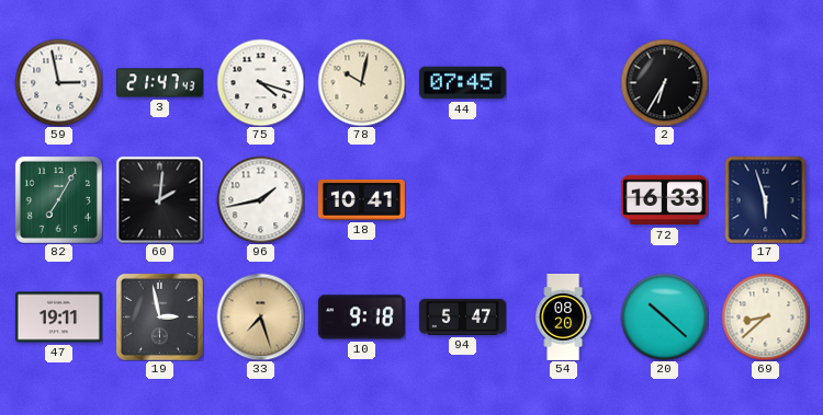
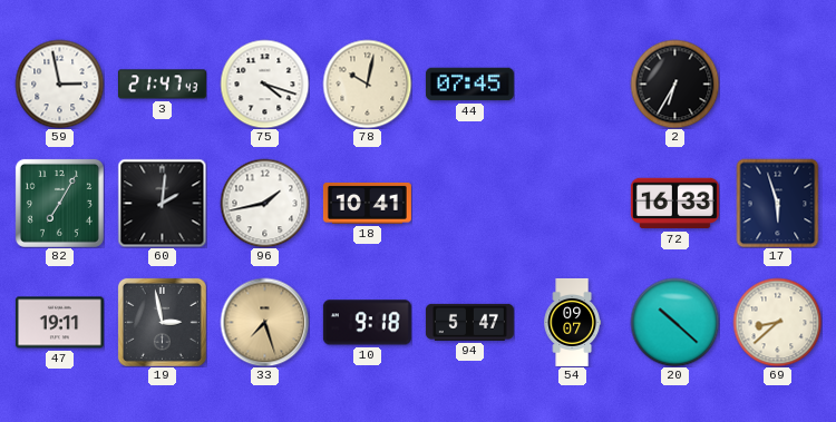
54: 08:20 -> 09:07
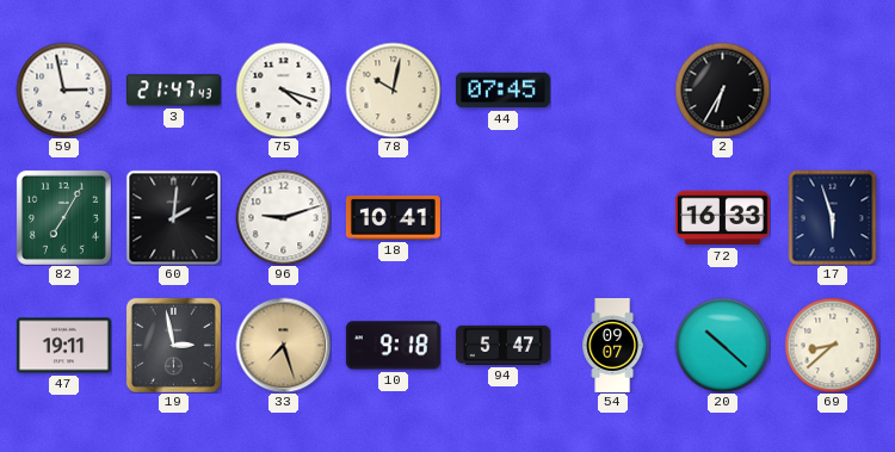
96: 1:43 -> 9:12
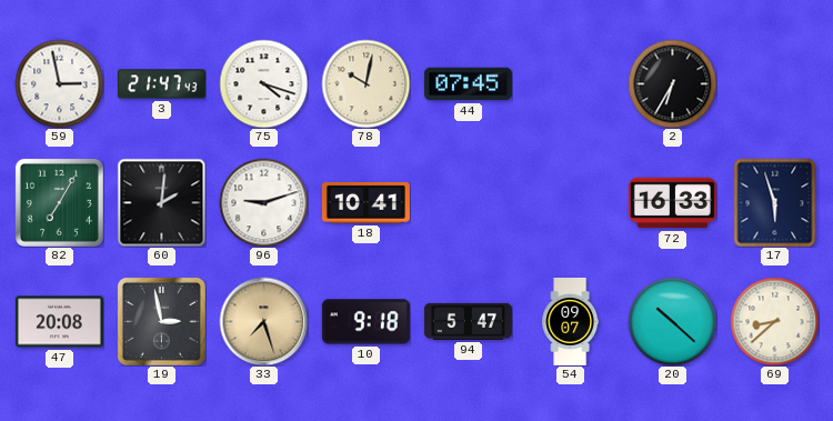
47: 19:11 -> 20:08
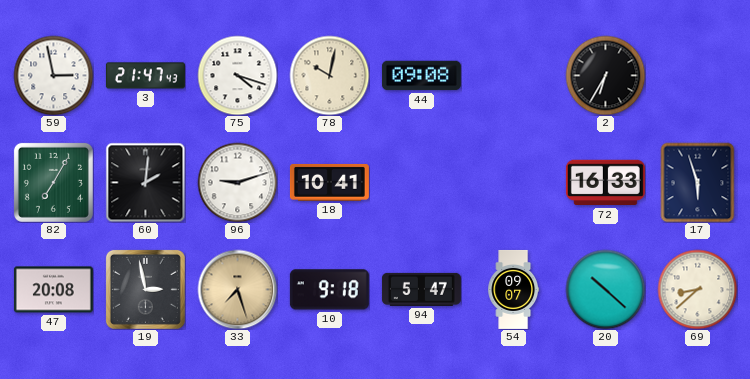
44: 07:45 -> 09:08
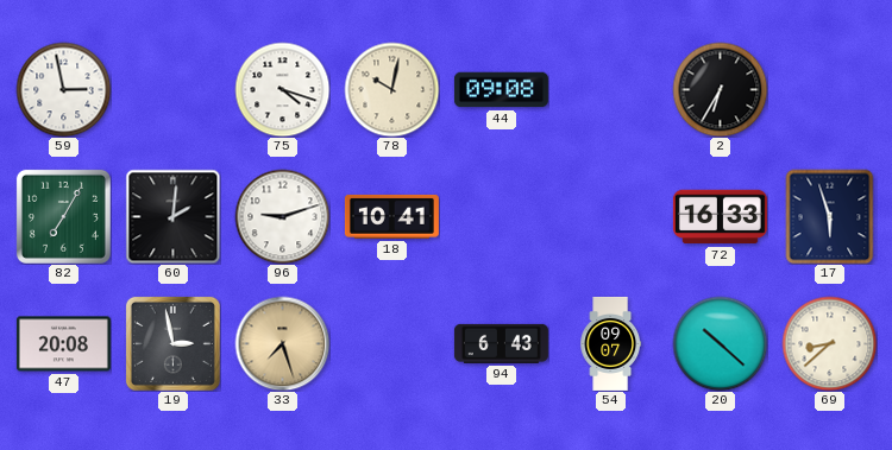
3: 21:47 -> none
10: 9:18 -> none
94: 5:47 -> 6:43
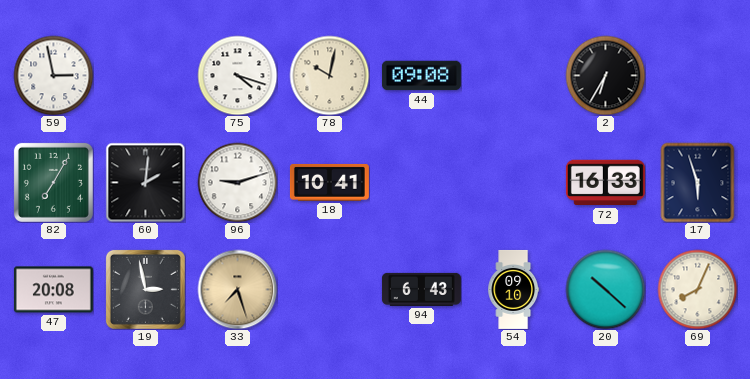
54: 09:07 -> 09:10
69: 8:38 -> 8:04
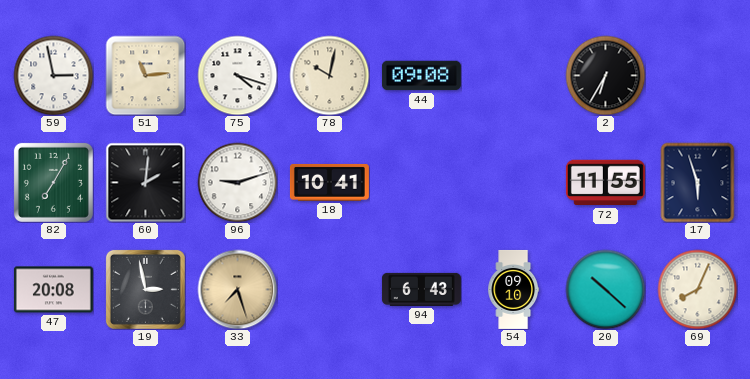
51: none -> 11:14
72: 16:33 -> 11:55
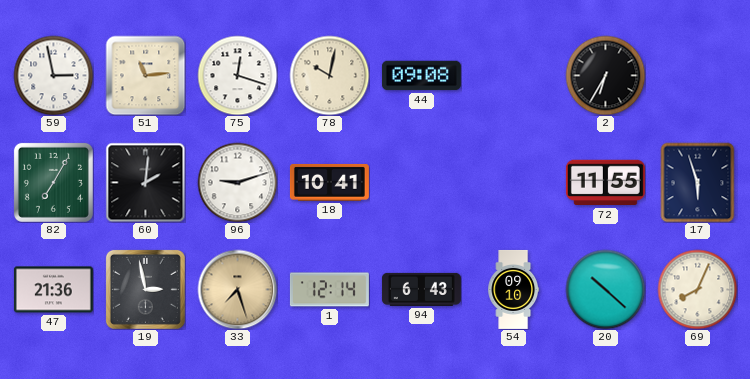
75: 4:18 -> 12:18
47: 20:08 -> 21:36
1: none -> 12:14
